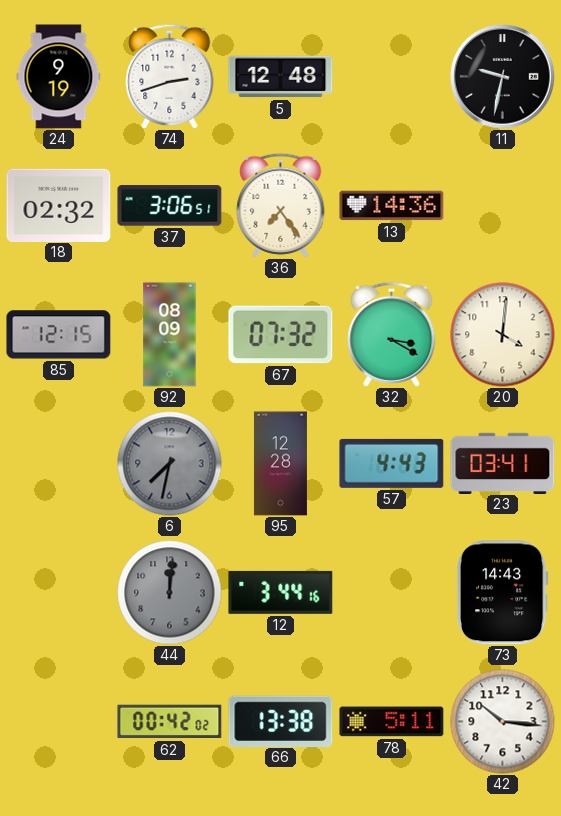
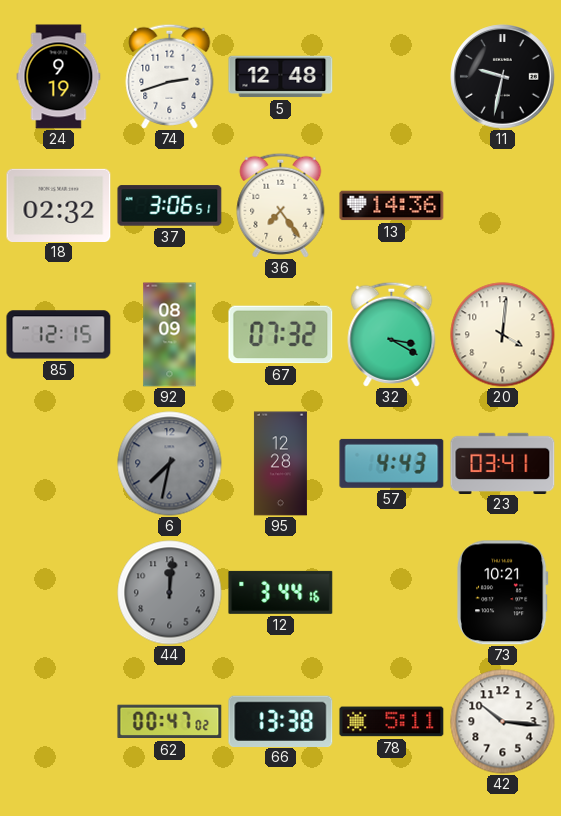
73: 14:43 -> 10:21
62: 00:42 -> 00:47
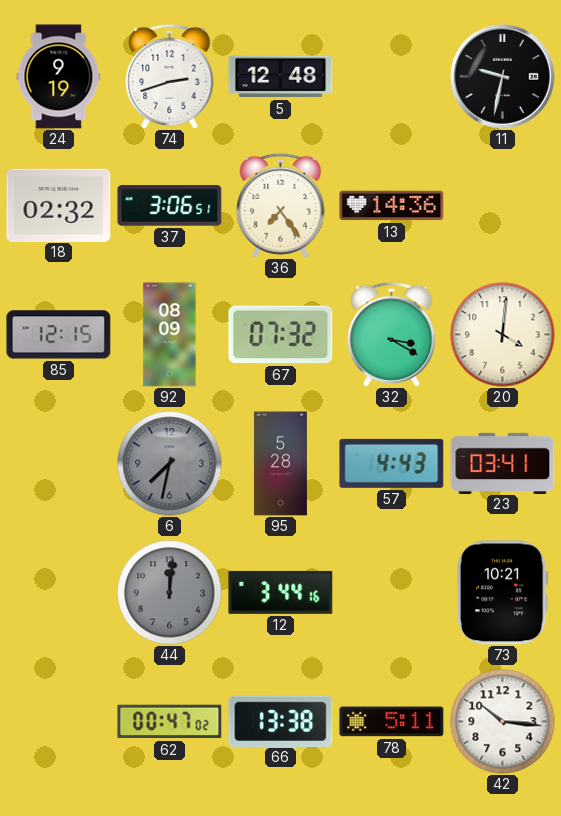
95: 12:28 -> 5:28
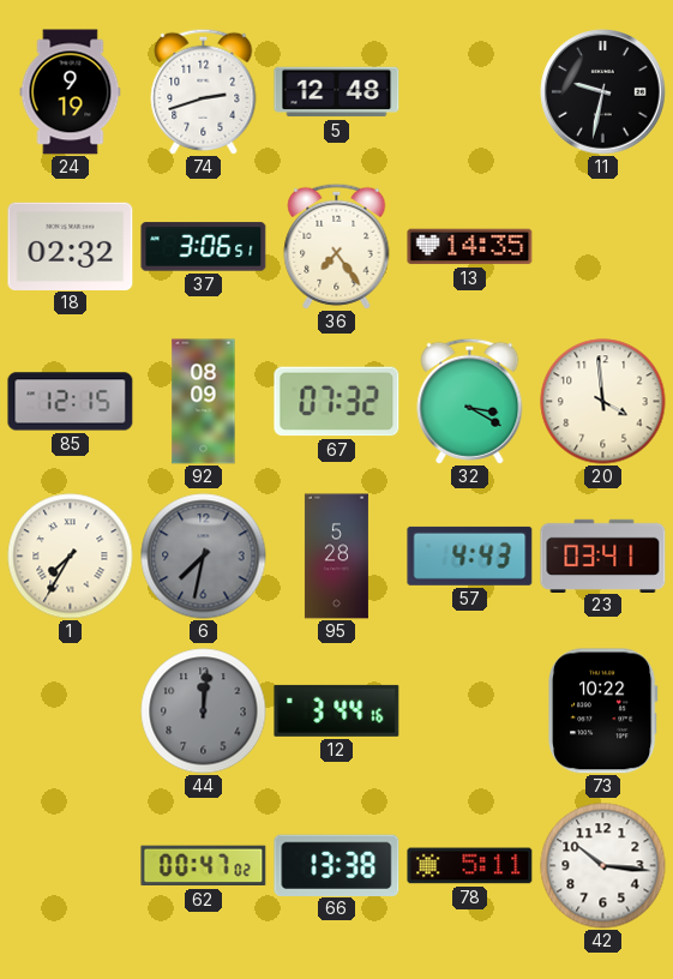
13: 14:36 -> 14:35
20: 4:01 -> 3:59
1: none -> 7:35
73: 10:21 -> 10:22
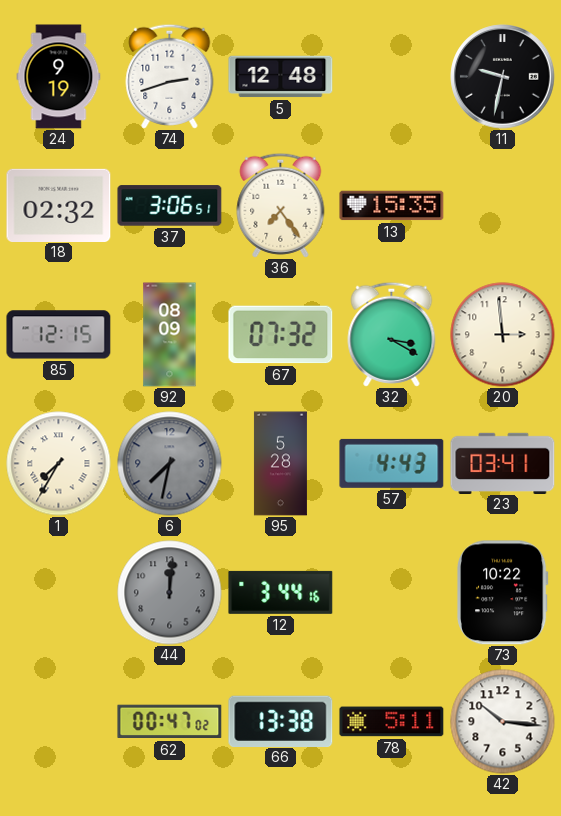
13: 14:35 -> 15:35
20: 3:59 -> 2:59
